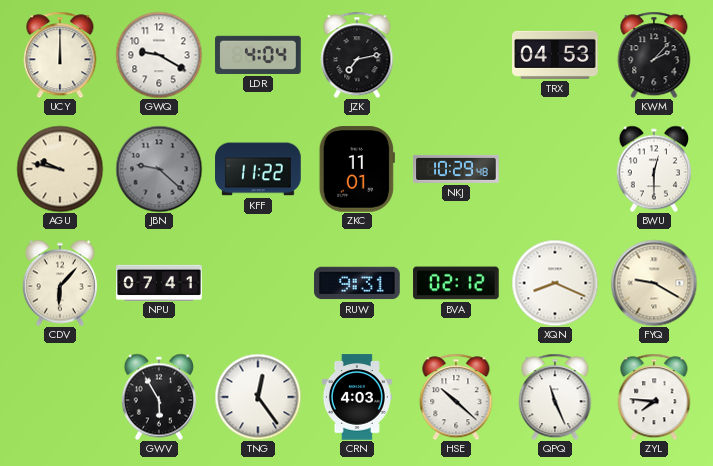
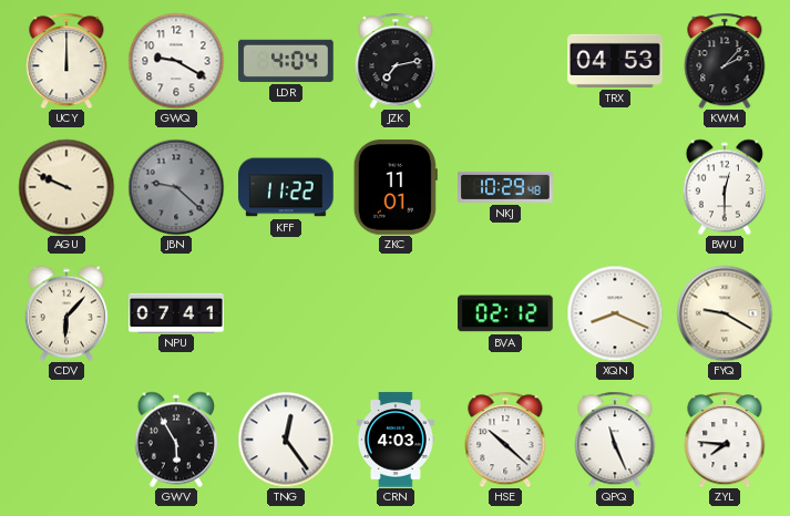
AGU: 9:47 -> 9:49
RUW: 9:31 -> none
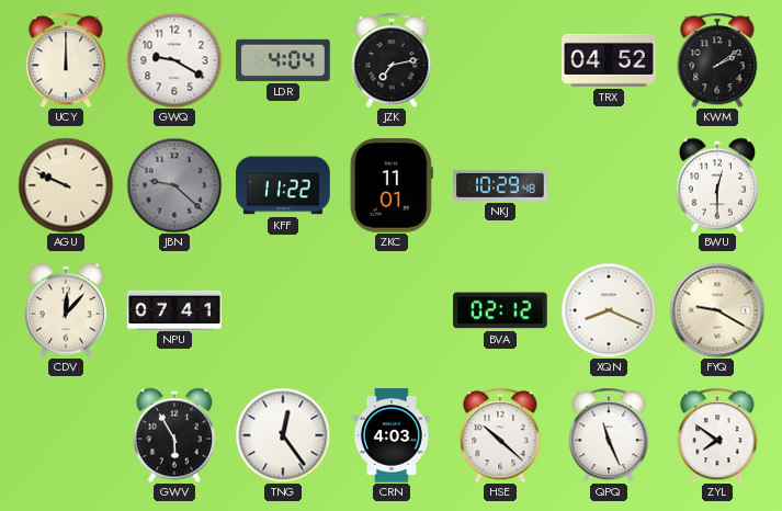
TRX: 04:53 -> 04:52
KWM: 2:07 -> 2:09
CDV: 6:07 -> 12:07
ZYL: 7:46 -> 7:51
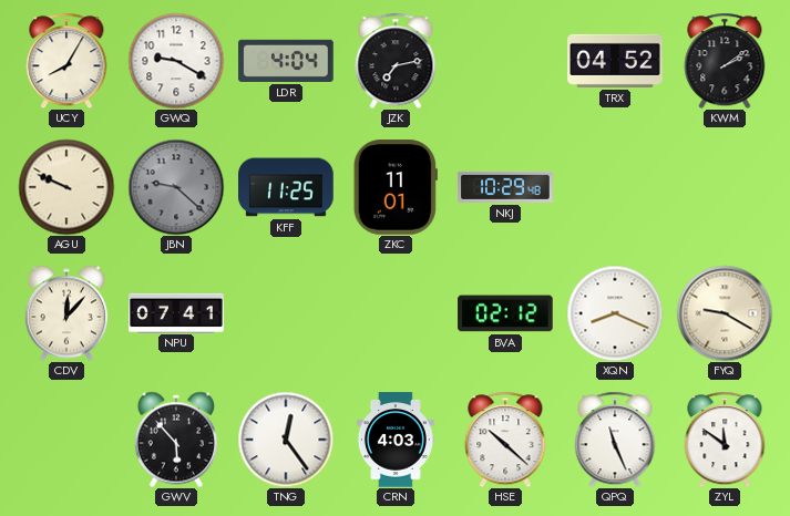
UCY: 12:00 -> 8:05
KFF: 11:22 -> 11:25
BWU: 12:30 -> none
GWV: 5:55 -> 5:53
ZYL: 7:51 -> 11:51
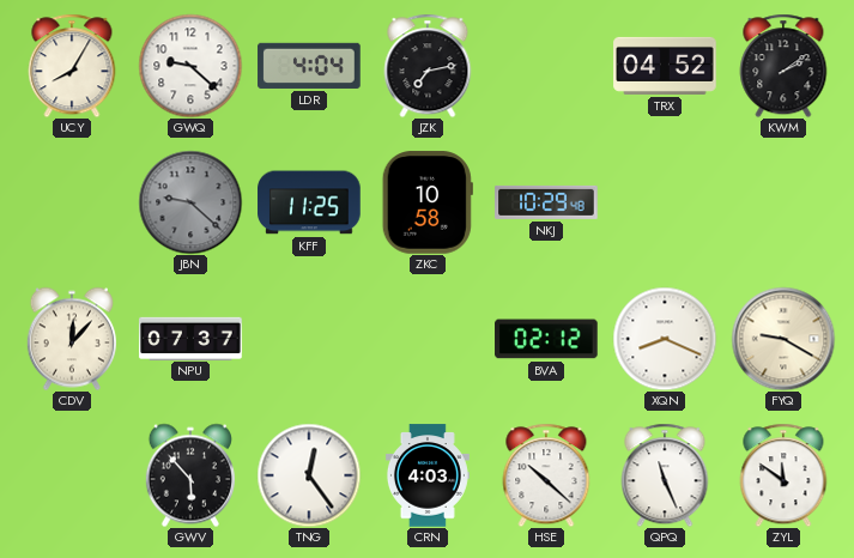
GWQ: 9:20 -> 9:22
AGU: 9:49 -> none
ZKC: 11:01 -> 10:58
NPU: 07:41 -> 07:37
